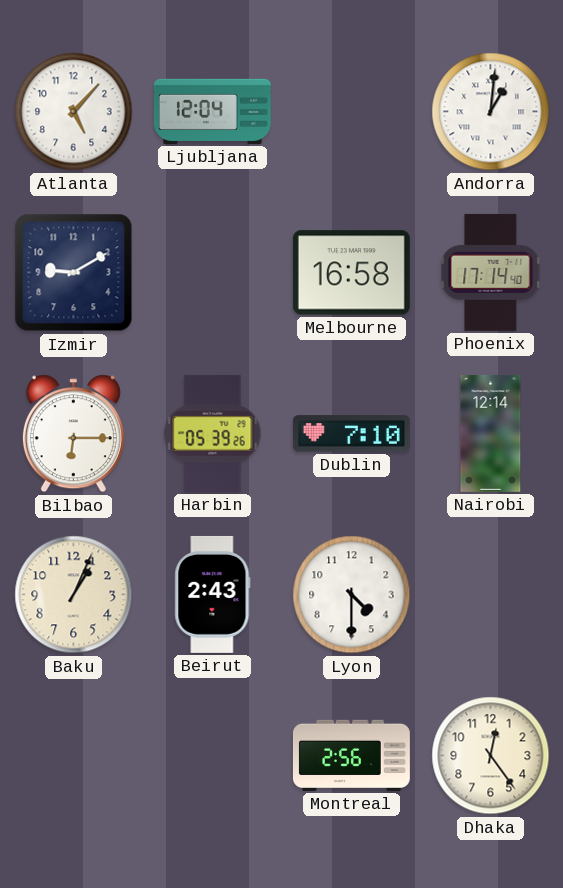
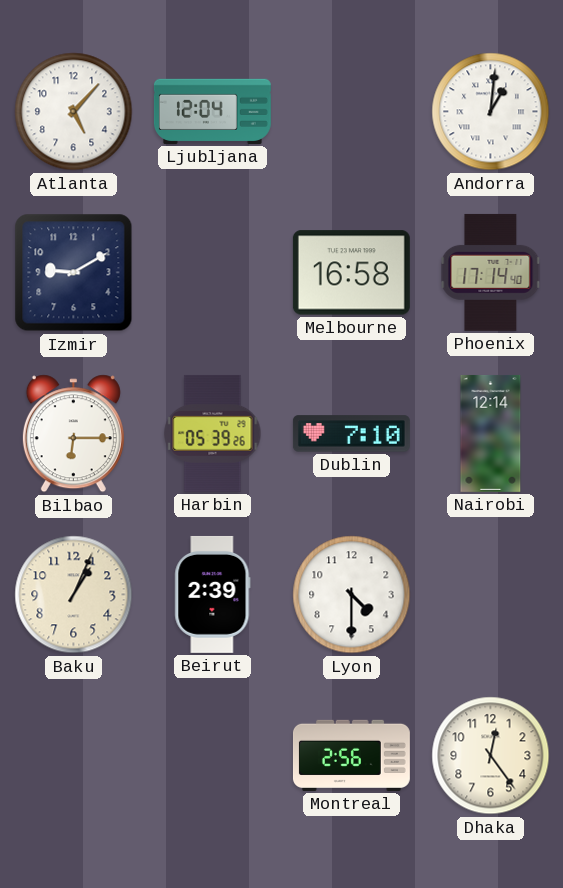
Beirut: 2:43 -> 2:39
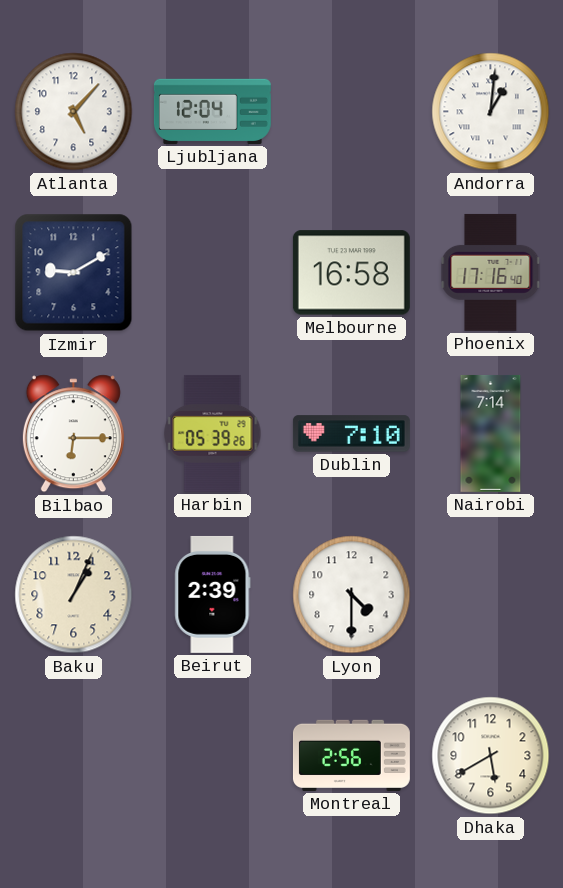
Phoenix: 17:14 -> 17:16
Nairobi: 12:14 -> 7:14
Dhaka: 12:24 -> 5:40
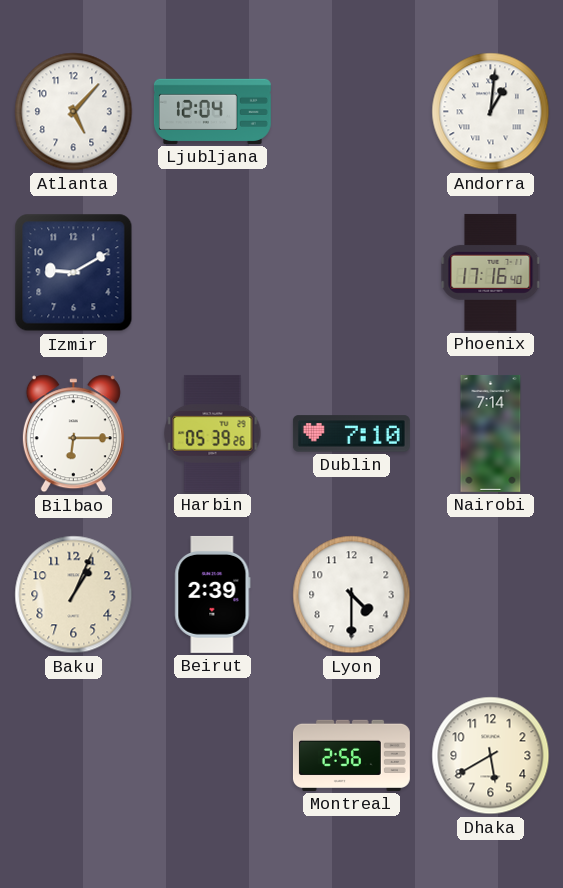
Melbourne: 16:58 -> none
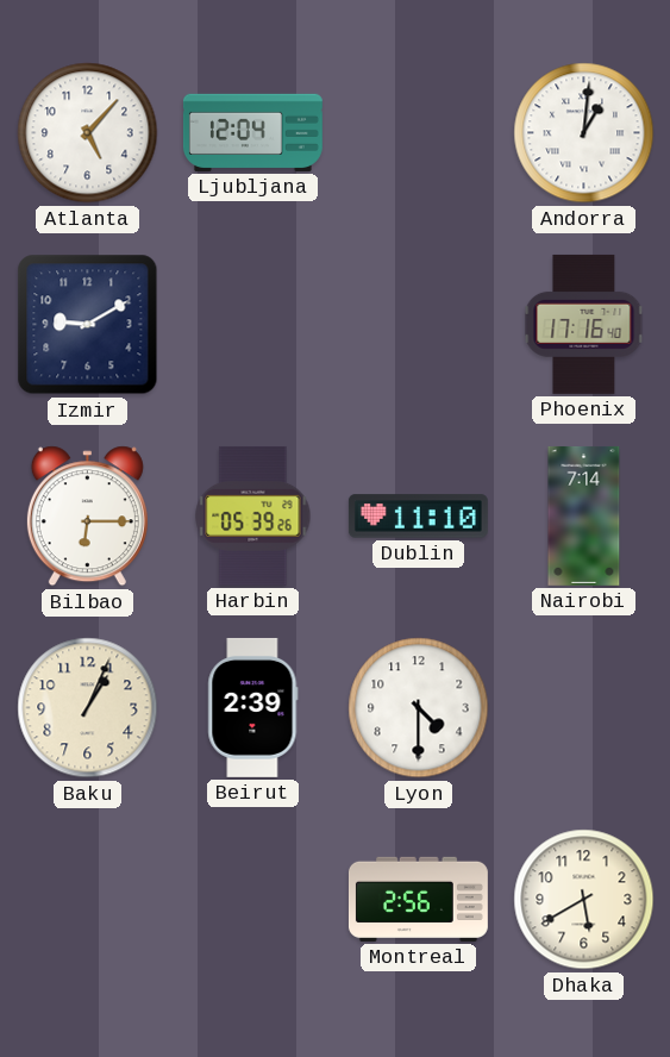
Dublin: 7:10 -> 11:10
